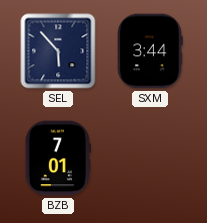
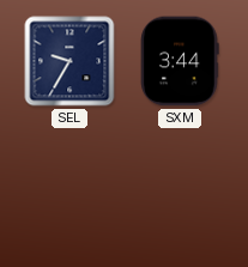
SEL: 5:53 -> 9:35
BZB: 7:01 -> none
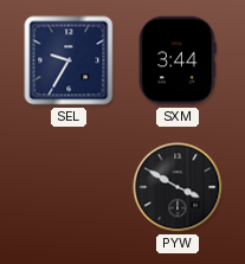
PYW: none -> 3:50
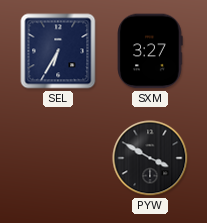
SEL: 9:35 -> 6:35
SXM: 3:44 -> 3:27
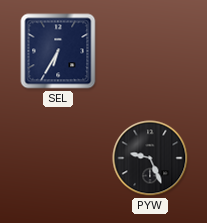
SXM: 3:27 -> none
PYW: 3:50 -> 9:26
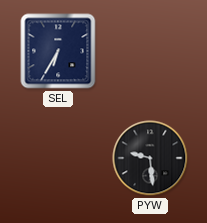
PYW: 9:26 -> 9:29
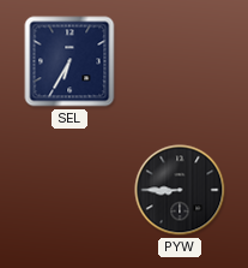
PYW: 9:29 -> 8:45
